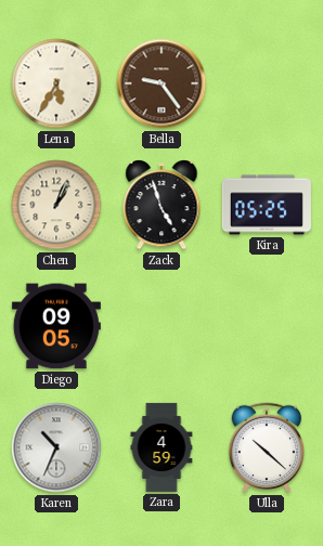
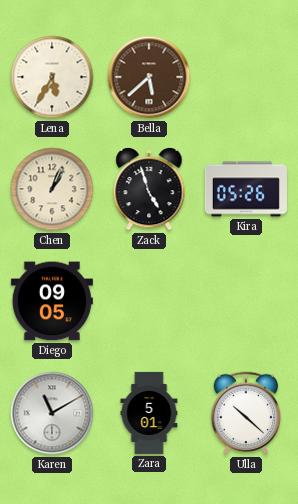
Bella: 9:24 -> 5:38
Kira: 05:25 -> 05:26
Karen: 10:34 -> 11:10
Zara: 4:59 -> 5:01
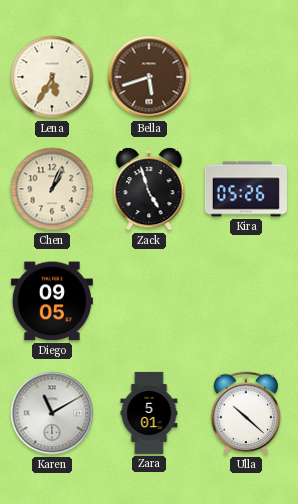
Bella: 5:38 -> 5:42
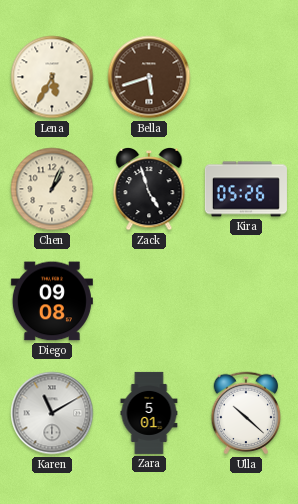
Diego: 09:05 -> 09:08
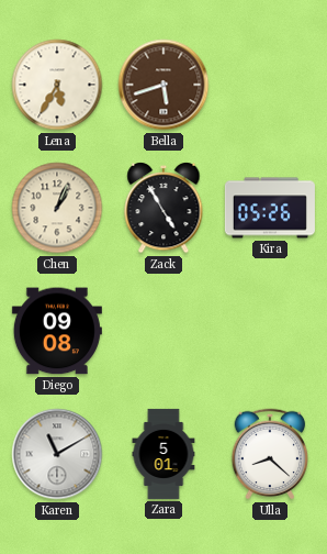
Zack: 4:57 -> 4:55
Ulla: 10:22 -> 8:22
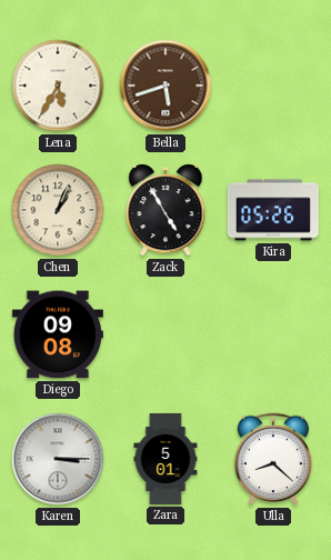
Karen: 11:10 -> 3:15
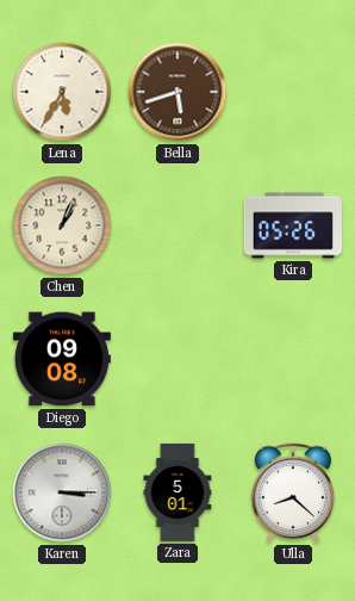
Zack: 4:55 -> none
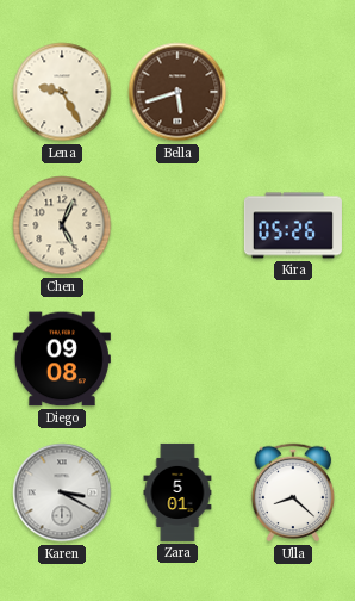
Lena: 5:35 -> 9:25
Chen: 1:04 -> 5:04
Karen: 3:15 -> 3:20
